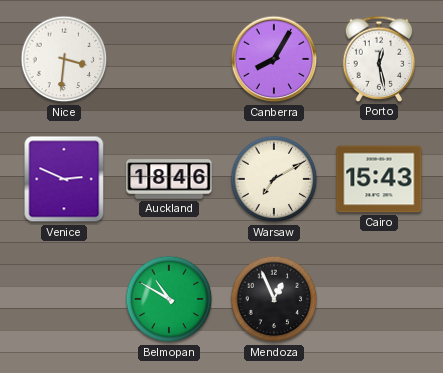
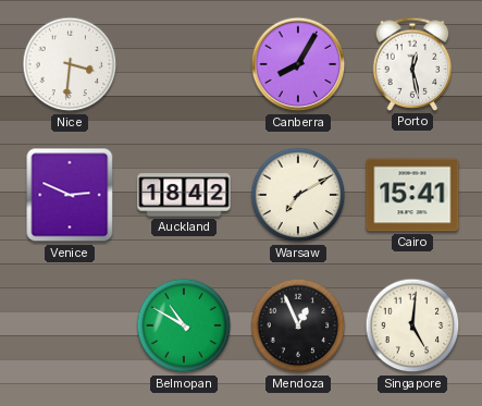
Auckland: 18:46 -> 18:42
Cairo: 15:43 -> 15:41
Singapore: none -> 5:01
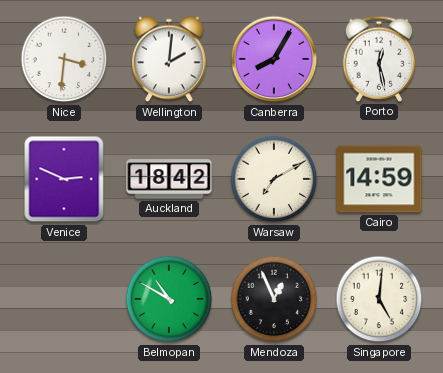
Wellington: none -> 2:01
Cairo: 15:41 -> 14:59
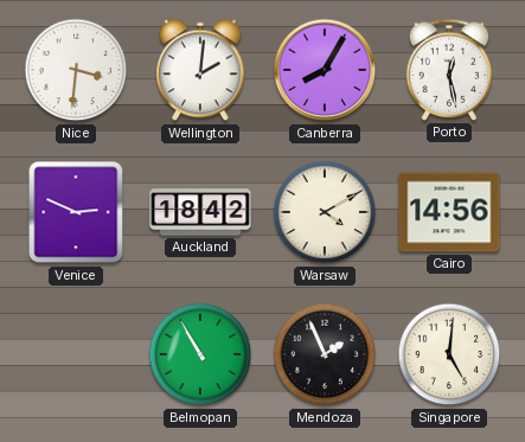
Warsaw: 7:10 -> 4:10
Cairo: 14:59 -> 14:56
Belmopan: 10:50 -> 10:55
Mendoza: 12:56 -> 1:56
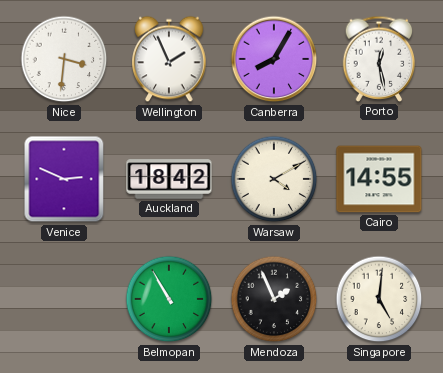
Wellington: 2:01 -> 1:56
Cairo: 14:56 -> 14:55
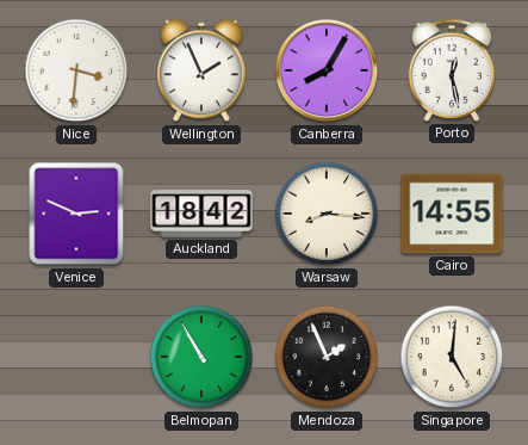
Warsaw: 4:10 -> 8:16
